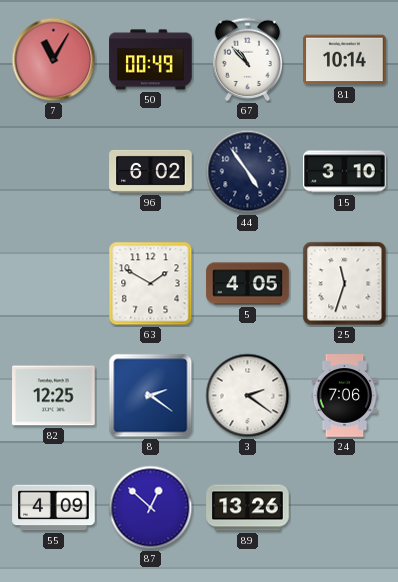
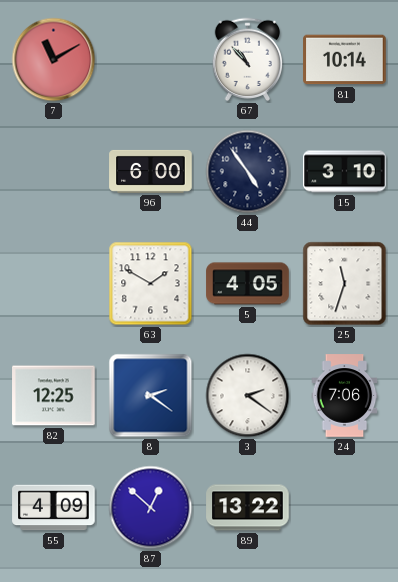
7: 11:05 -> 11:10
50: 00:49 -> none
96: 6:02 -> 6:00
89: 13:26 -> 13:22
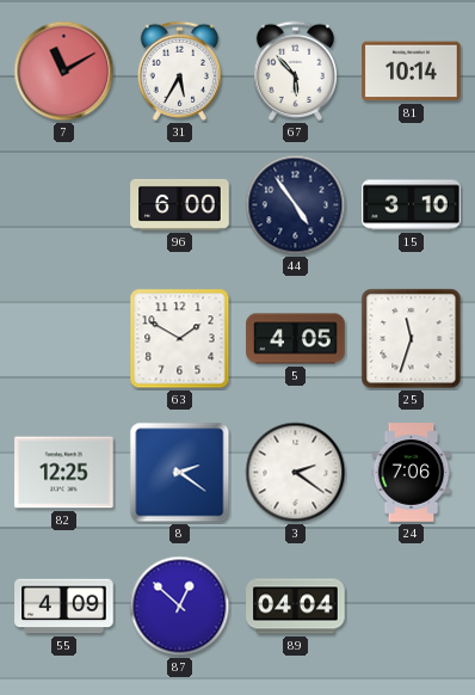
31: none -> 5:35
67: 10:53 -> 5:53
89: 13:22 -> 04:04
